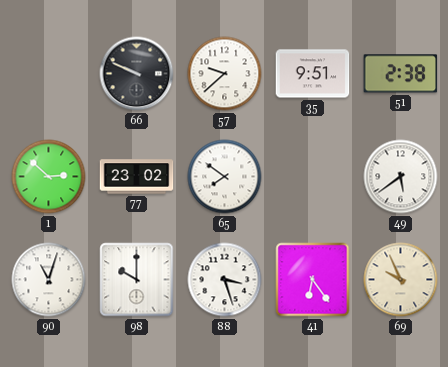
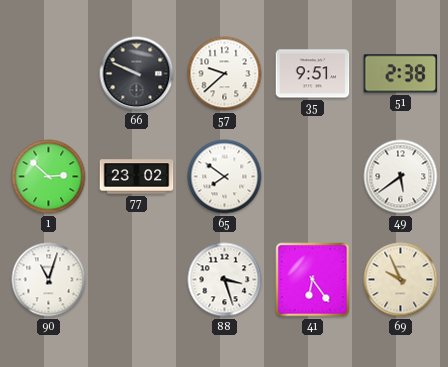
98: 10:00 -> none
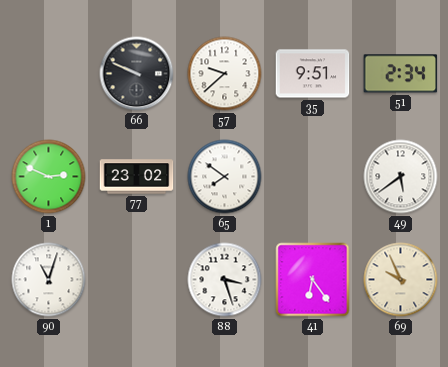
51: 2:38 -> 2:34
1: 2:52 -> 2:49
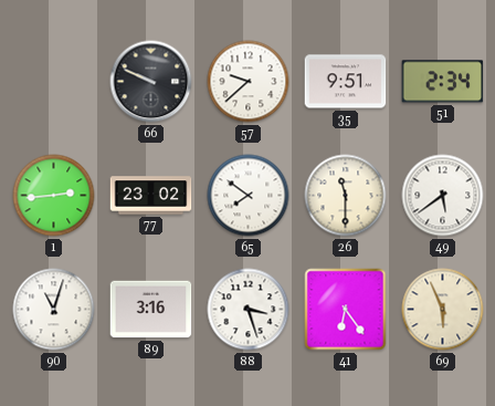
1: 2:49 -> 2:44
26: none -> 11:30
89: none -> 3:16
69: 9:56 -> 5:56
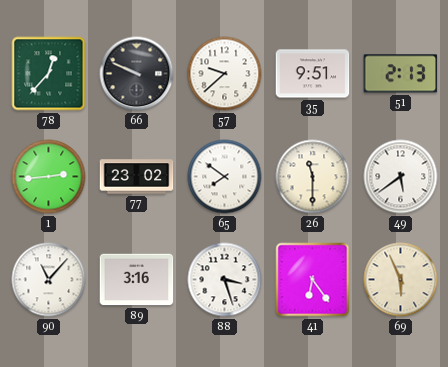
78: none -> 12:37
51: 2:34 -> 2:13
90: 11:03 -> 11:07
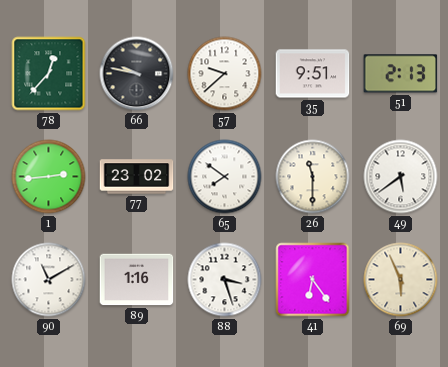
66: 9:49 -> 9:47
90: 11:07 -> 11:10
89: 3:16 -> 1:16
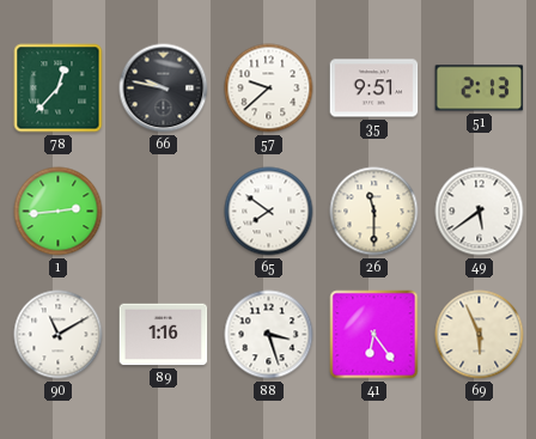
77: 23:02 -> none
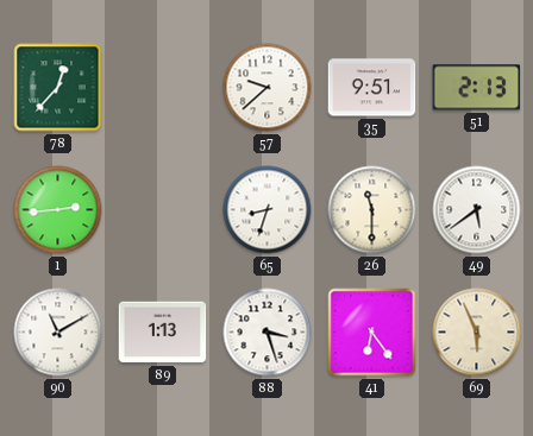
66: 9:47 -> none
65: 7:51 -> 8:33
89: 1:16 -> 1:13
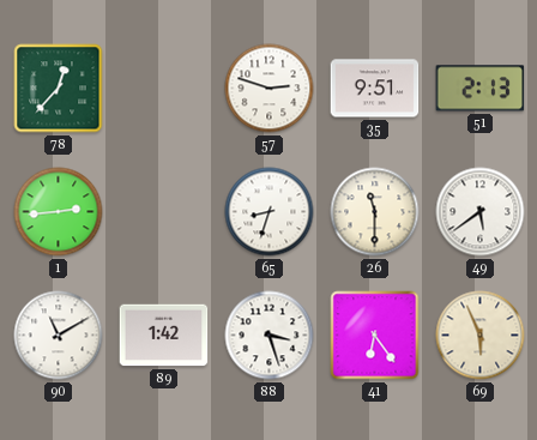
57: 9:38 -> 2:48
89: 1:13 -> 1:42
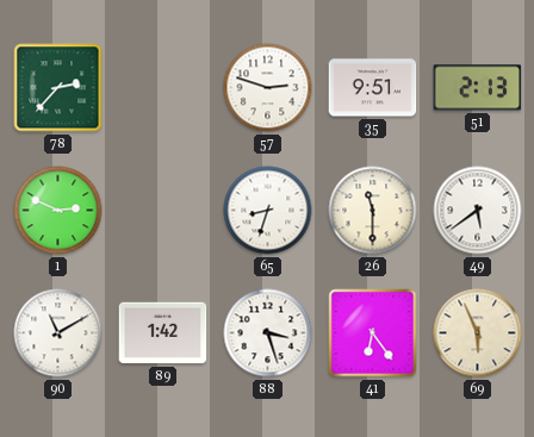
78: 12:37 -> 2:37
1: 2:44 -> 2:49
